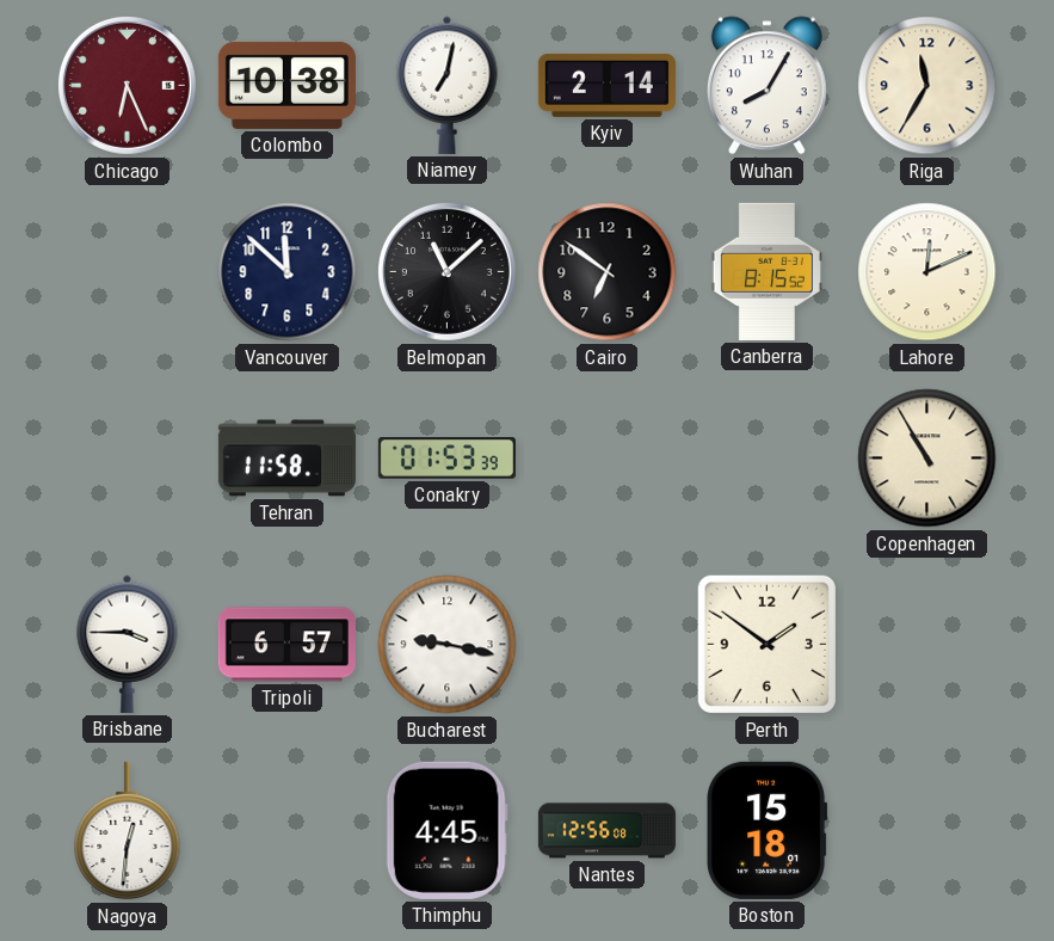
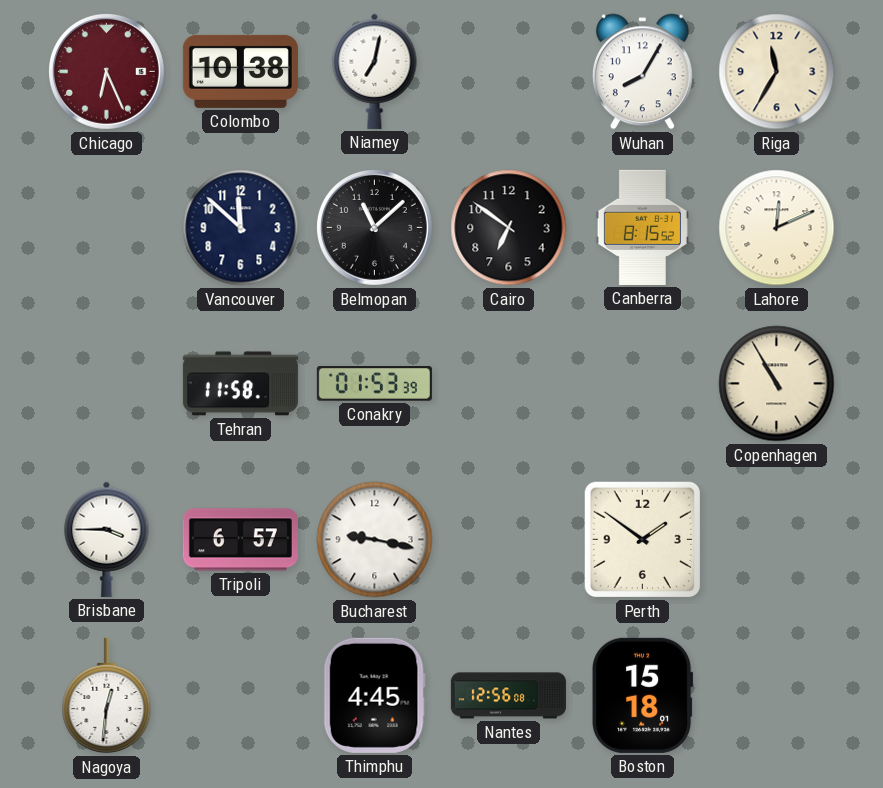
Kyiv: 2:14 -> none
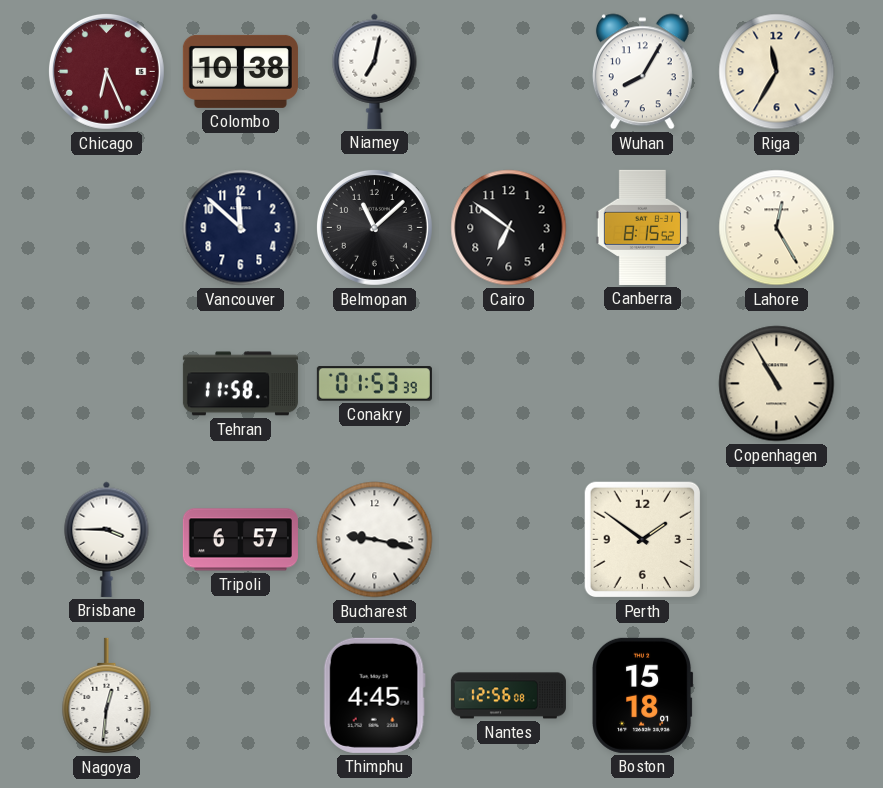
Lahore: 12:11 -> 12:25
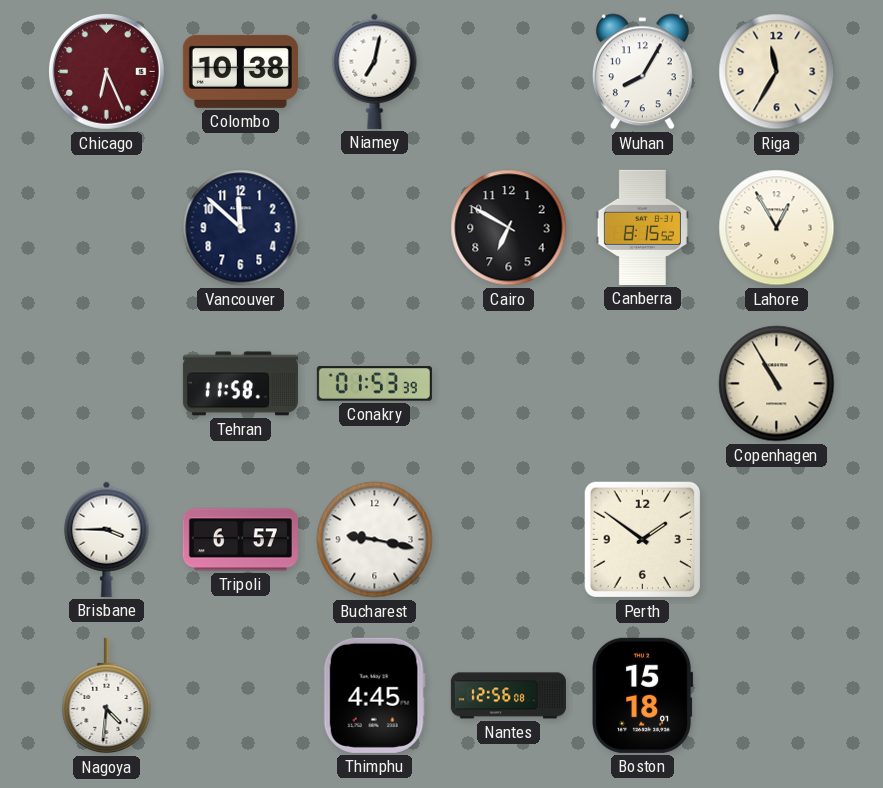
Belmopan: 11:08 -> none
Cairo: 6:51 -> 6:50
Lahore: 12:25 -> 12:55
Nagoya: 12:31 -> 4:31
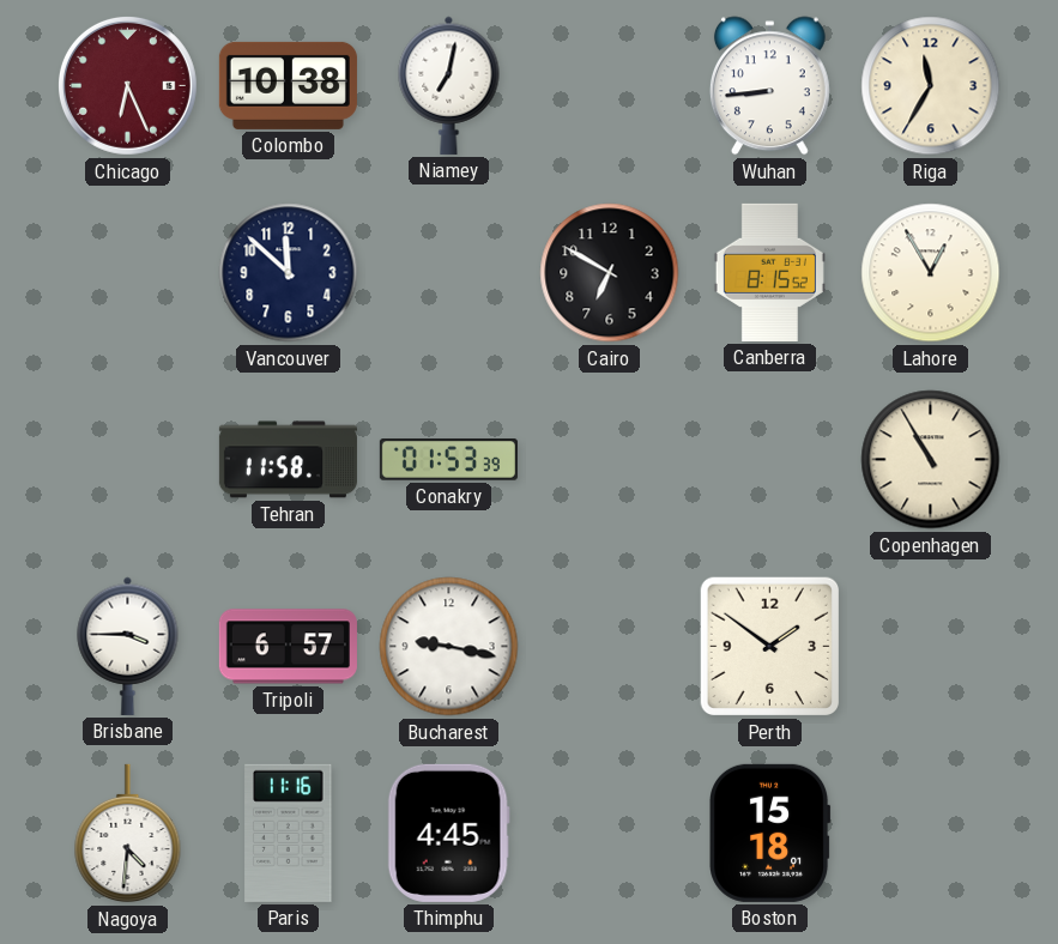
Wuhan: 8:05 -> 8:44
Paris: none -> 11:16
Nantes: 12:56 -> none
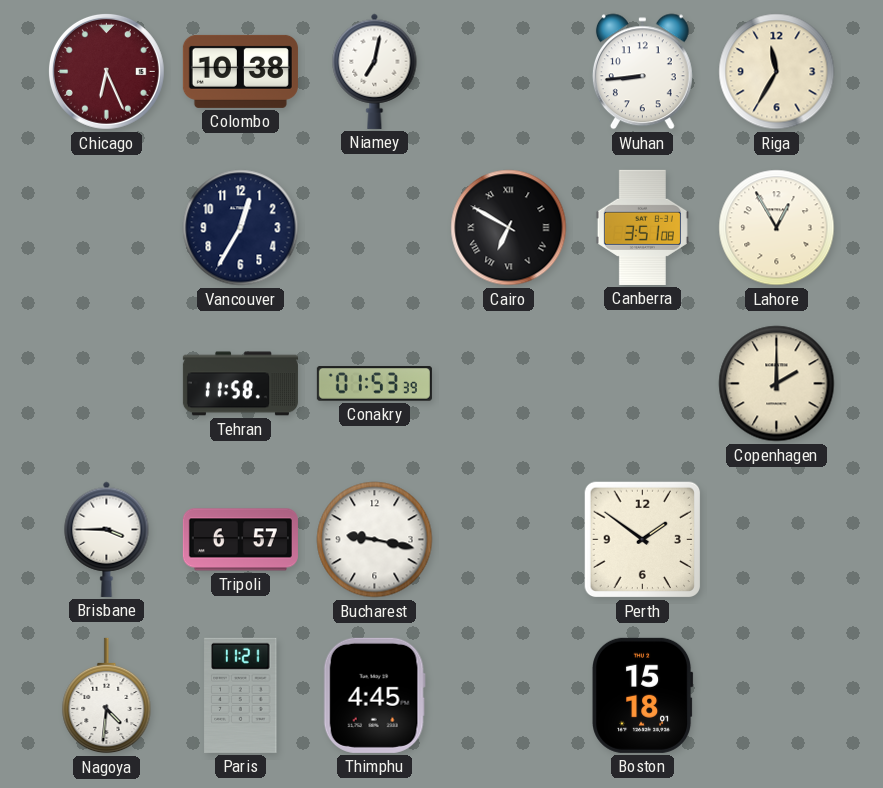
Vancouver: 11:52 -> 12:35
Cairo numerals: Arabic -> Roman
Canberra: 8:15 -> 3:51
Copenhagen: 10:55 -> 2:00
Paris: 11:16 -> 11:21
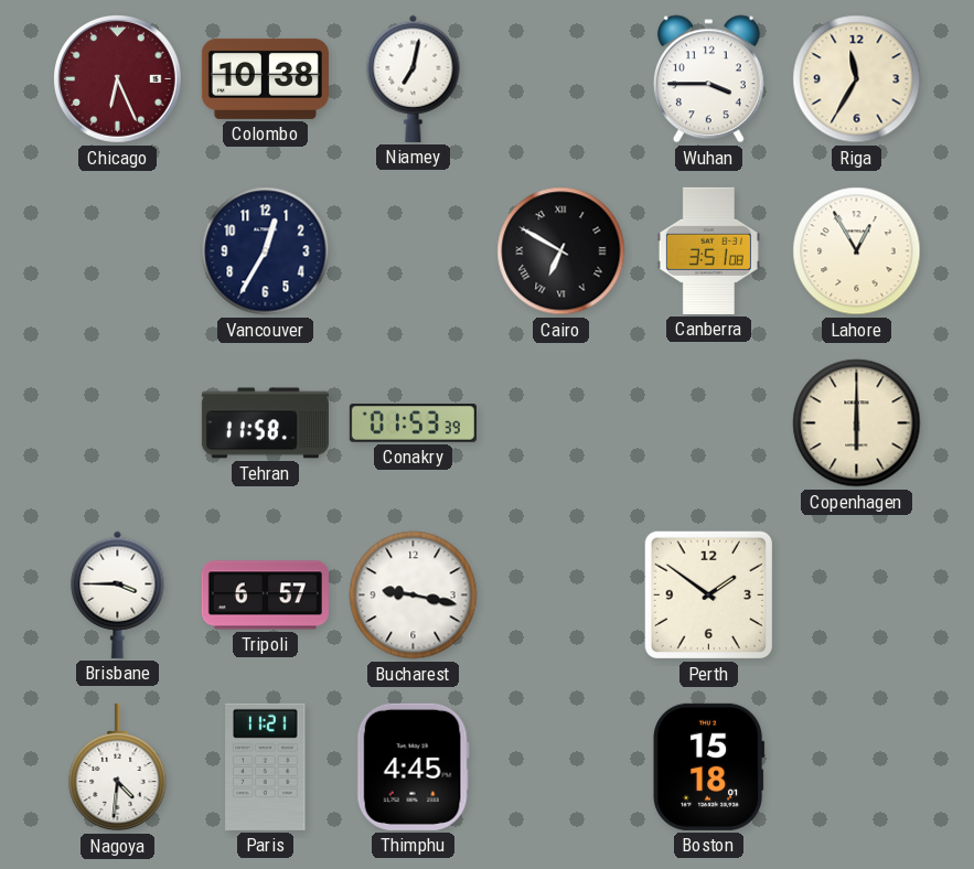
Wuhan: 8:44 -> 3:45
Copenhagen: 2:00 -> 6:00
